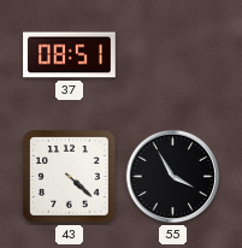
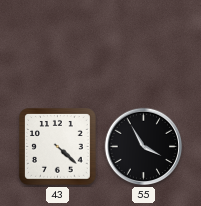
37: 08:51 -> none
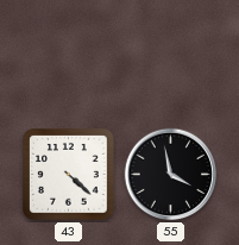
55: 3:55 -> 3:58
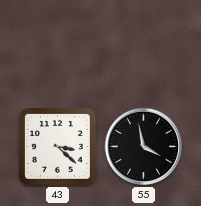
43: 4:22 -> 3:22
